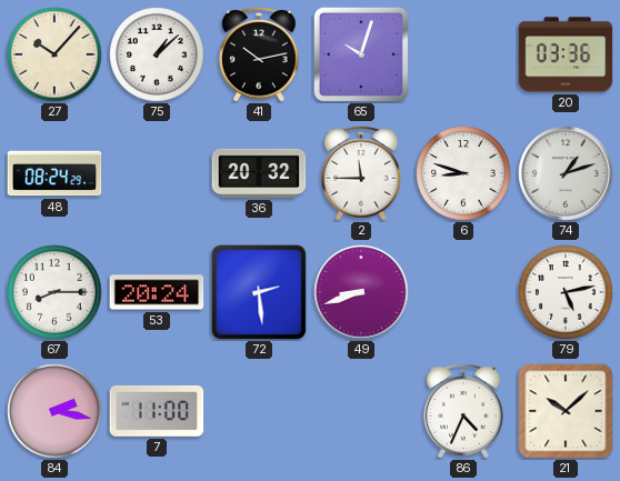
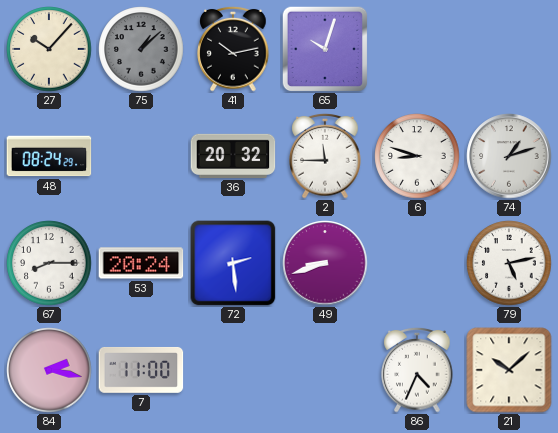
75 dial: white -> grey
20: 03:36 -> none
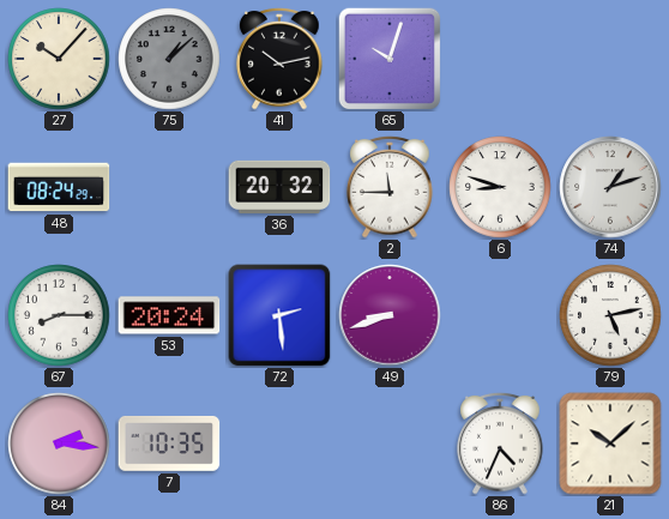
84: 2:17 -> 2:16
7: 11:00 -> 10:35
